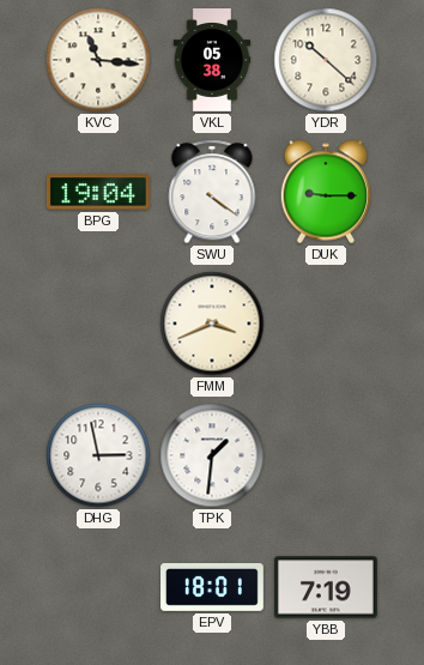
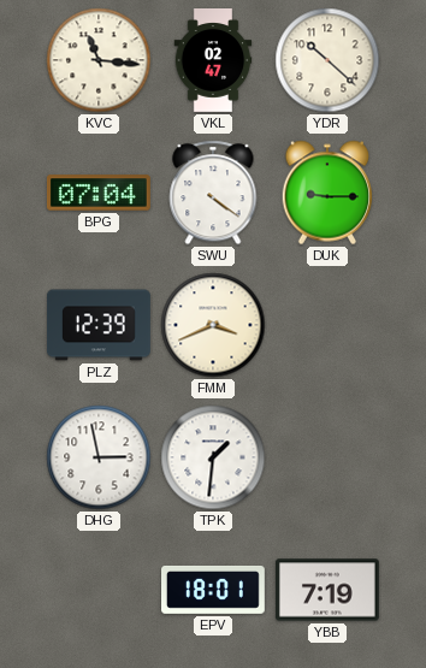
VKL: 05:38 -> 02:47
BPG: 19:04 -> 07:04
PLZ: none -> 12:39
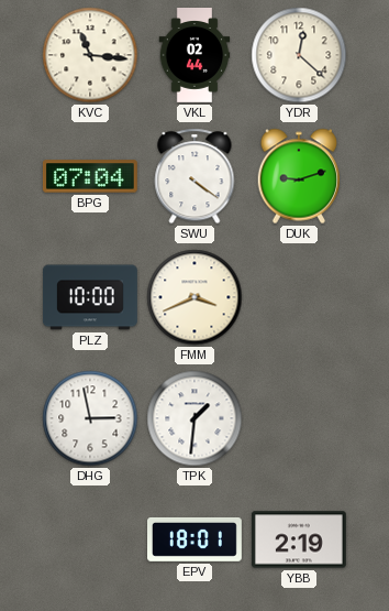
VKL: 02:47 -> 02:44
YDR: 10:22 -> 12:22
DUK: 9:15 -> 9:12
PLZ: 12:39 -> 10:00
YBB: 7:19 -> 2:19
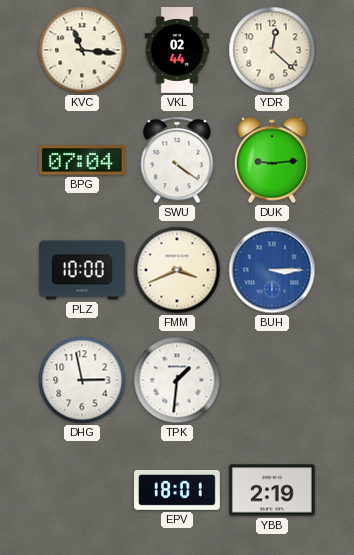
DUK: 9:12 -> 9:14
BUH: none -> 3:15
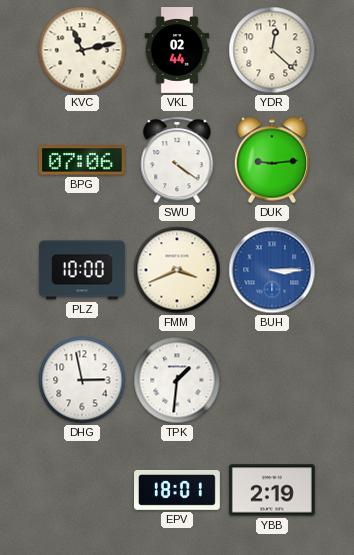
KVC: 11:16 -> 11:13
BPG: 07:04 -> 07:06
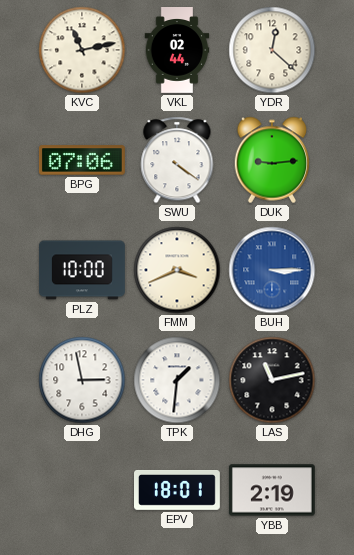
LAS: none -> 11:13
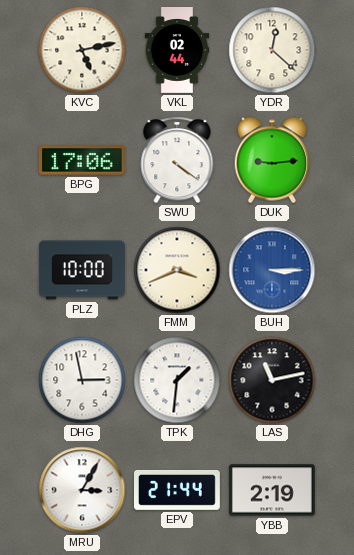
KVC: 11:13 -> 5:13
BPG: 07:06 -> 17:06
MRU: none -> 3:05
EPV: 18:01 -> 21:44
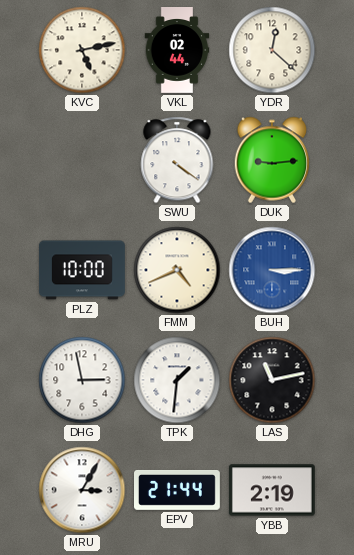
BPG: 17:06 -> none
FMM: 3:41 -> 4:41
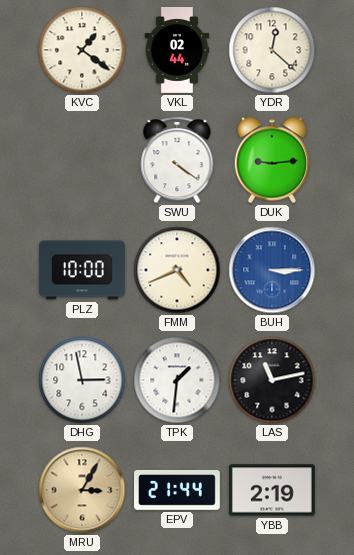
KVC: 5:13 -> 1:21
MRU dial: white -> champagne
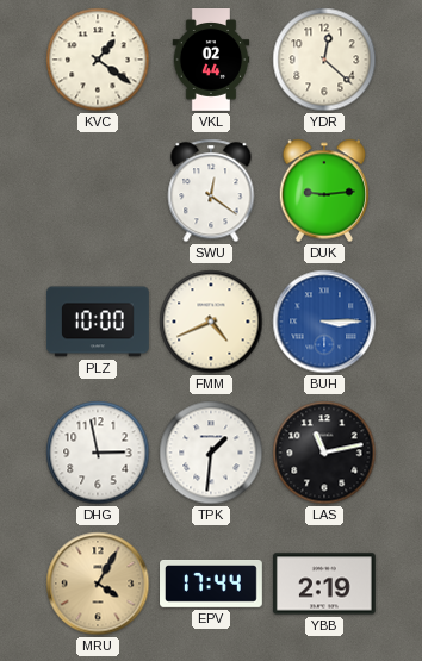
SWU: 4:21 -> 12:21
MRU: 3:05 -> 4:05
EPV: 21:44 -> 17:44
